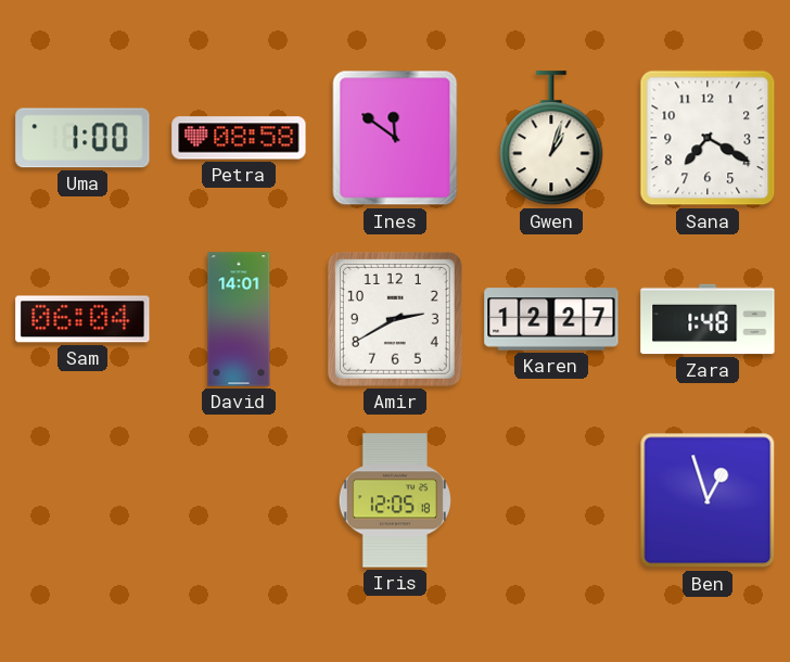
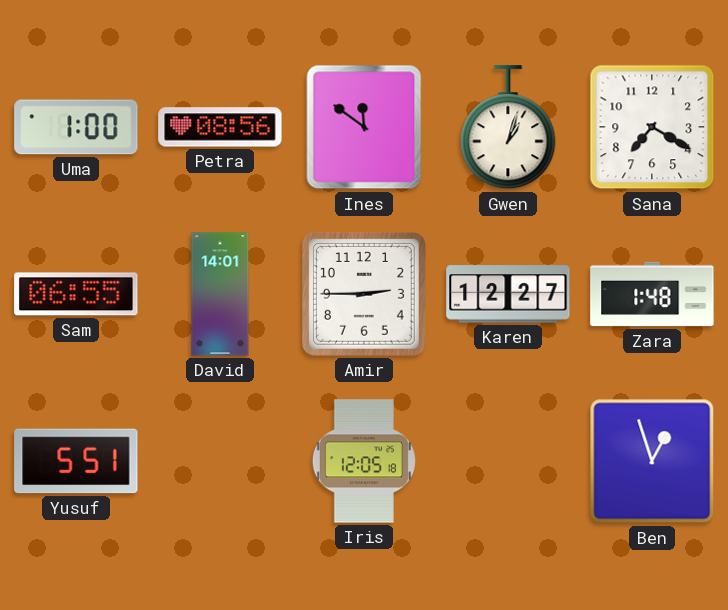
Petra: 08:58 -> 08:56
Sam: 06:04 -> 06:55
Amir: 2:40 -> 2:45
Yusuf: none -> 5:51
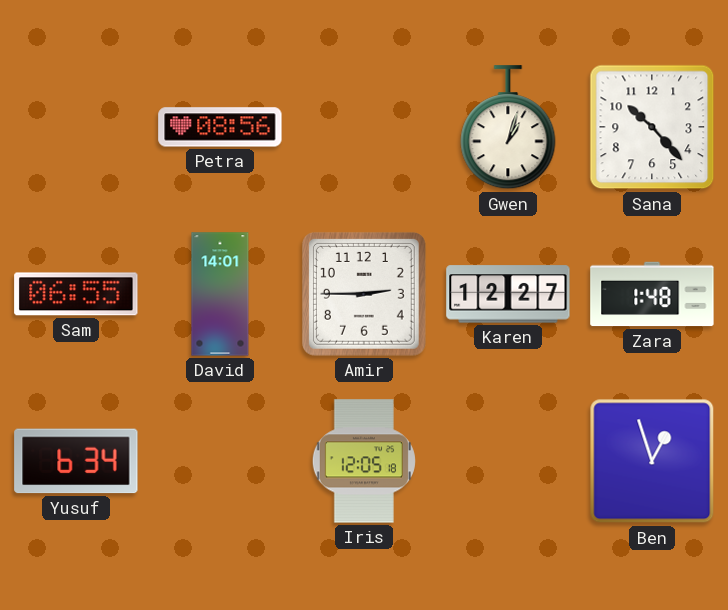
Uma: 1:00 -> none
Ines: 11:51 -> none
Sana: 7:20 -> 10:23
Yusuf: 5:51 -> 6:34
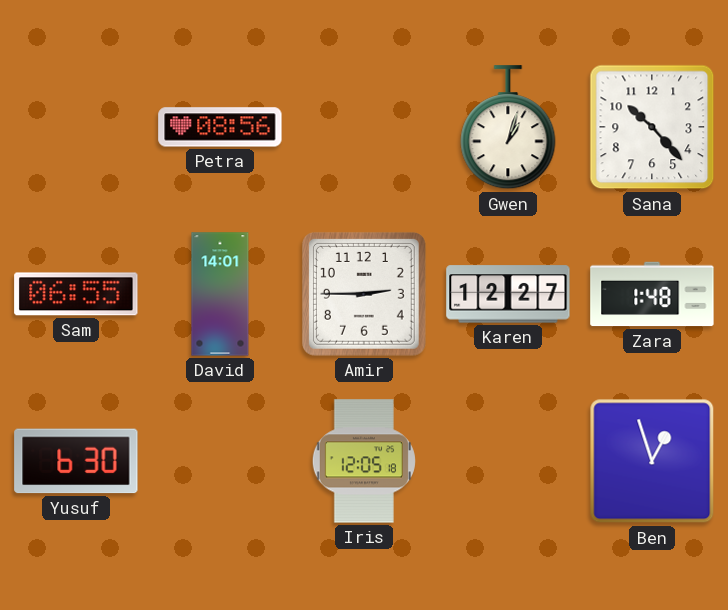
Yusuf: 6:34 -> 6:30
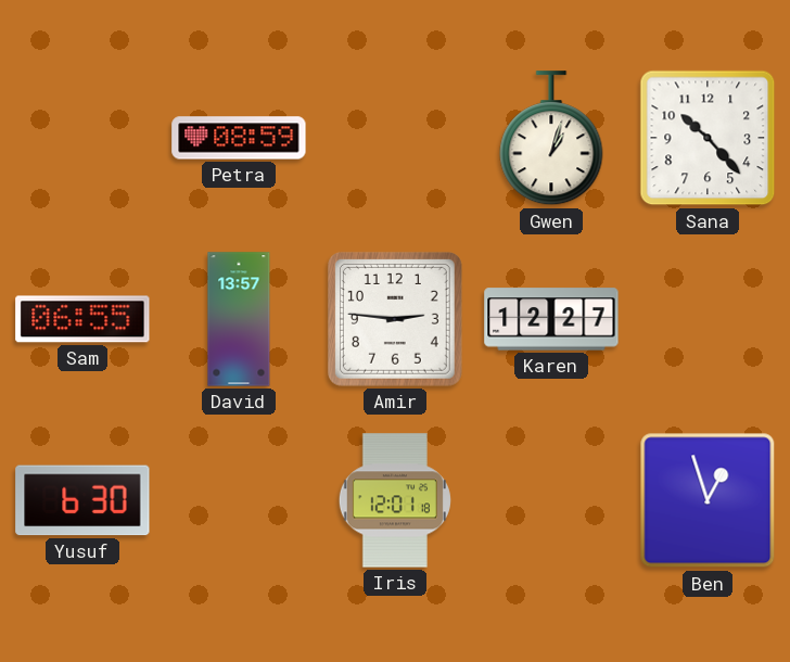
Petra: 08:56 -> 08:59
David: 14:01 -> 13:57
Amir: 2:45 -> 2:46
Zara: 1:48 -> none
Iris: 12:05 -> 12:01
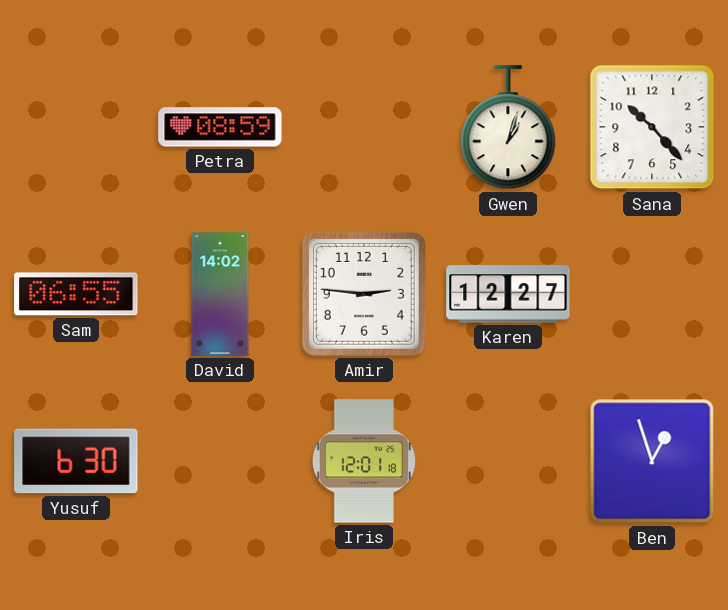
David: 13:57 -> 14:02
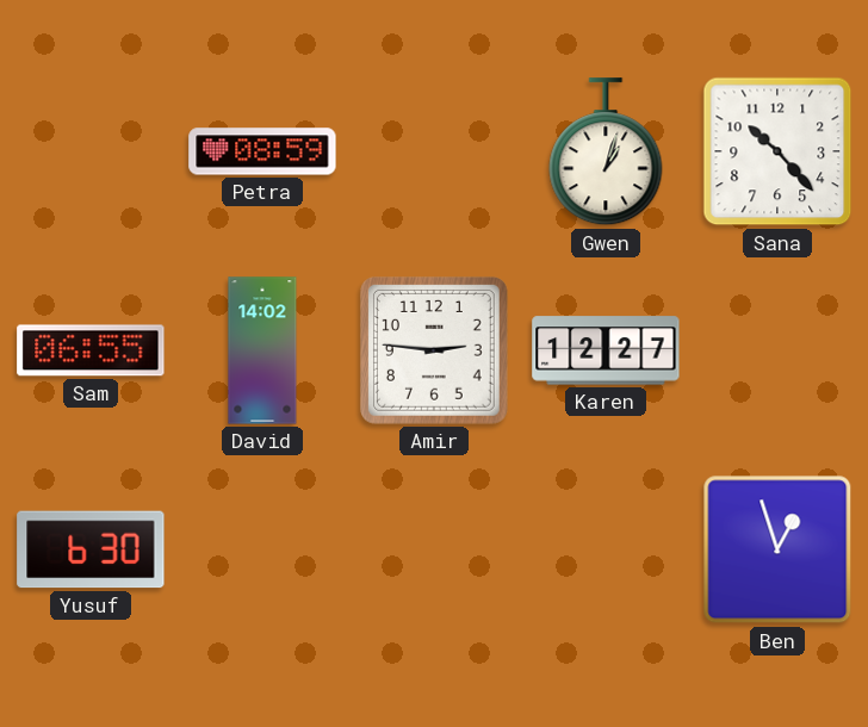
Iris: 12:01 -> none
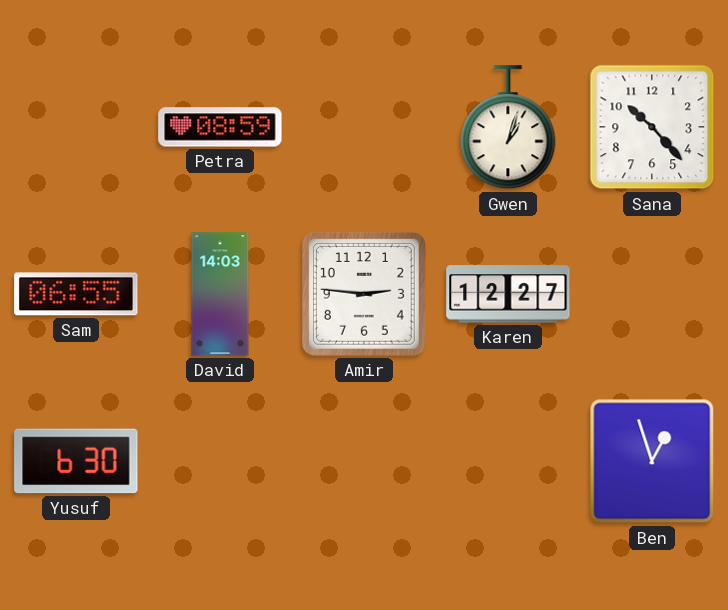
David: 14:02 -> 14:03
